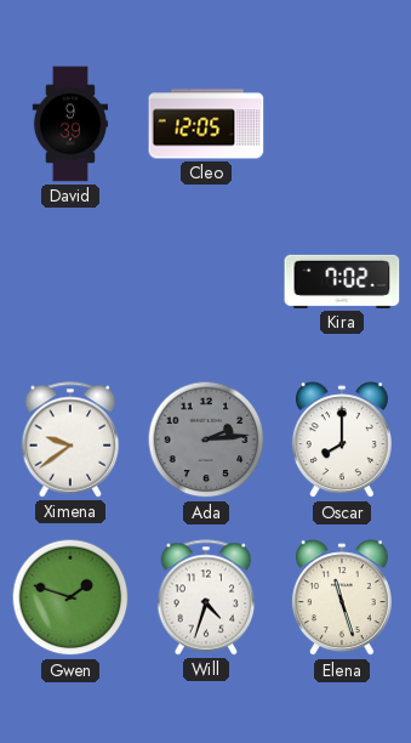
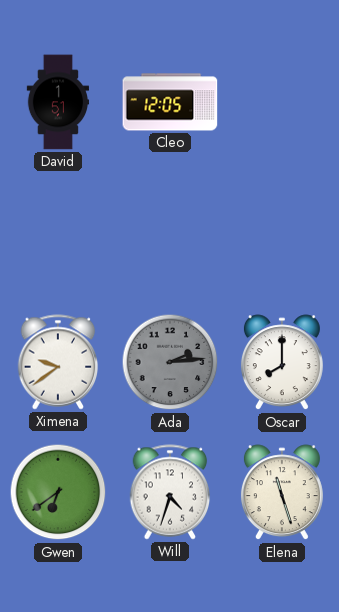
David: 9:39 -> 1:51
Kira: 7:02 -> none
Gwen: 1:48 -> 6:39
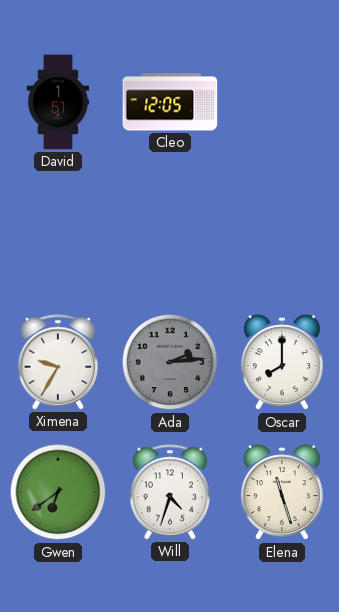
Ximena: 9:39 -> 9:35
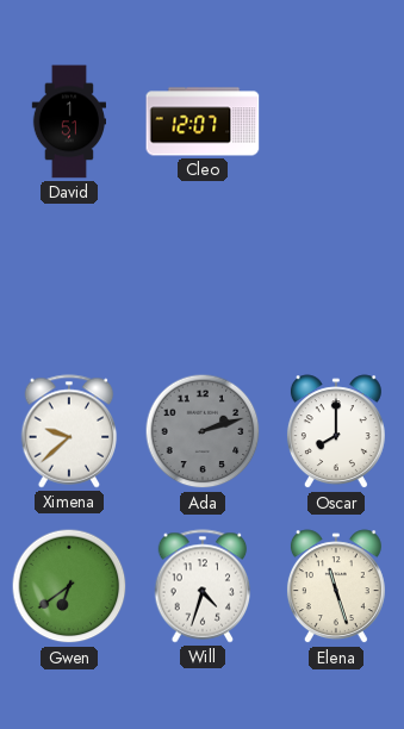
Cleo: 12:05 -> 12:07
Ximena: 9:35 -> 9:38
Ada: 2:14 -> 2:12
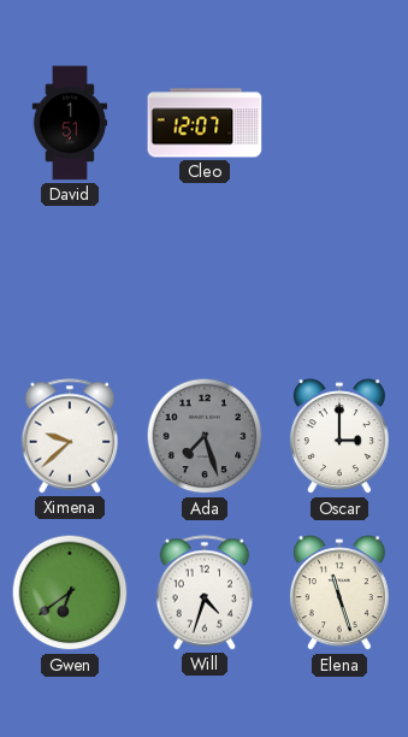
Ada: 2:12 -> 7:27
Oscar: 8:00 -> 3:00
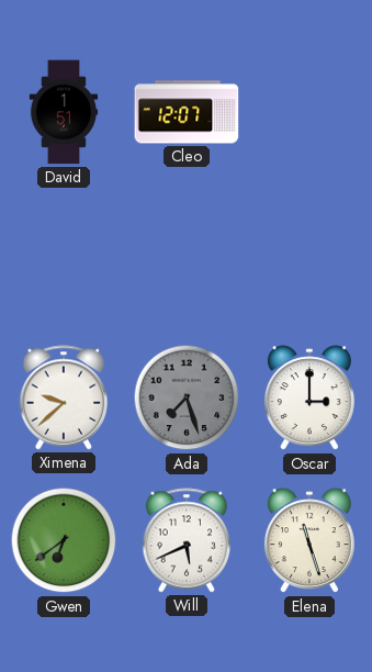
Will: 4:33 -> 5:41
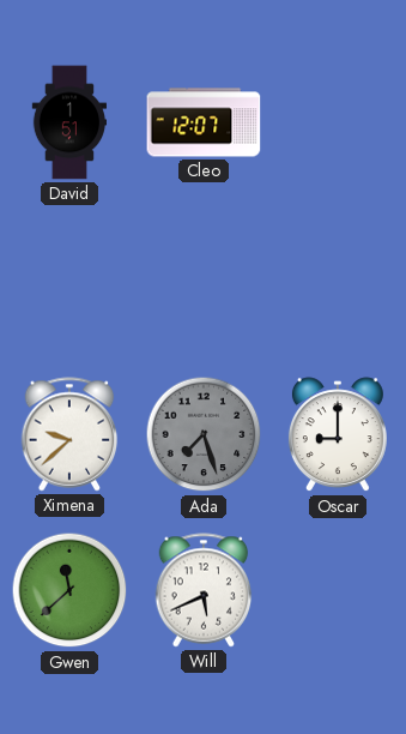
Oscar: 3:00 -> 9:00
Gwen: 6:39 -> 11:38
Elena: 11:27 -> none
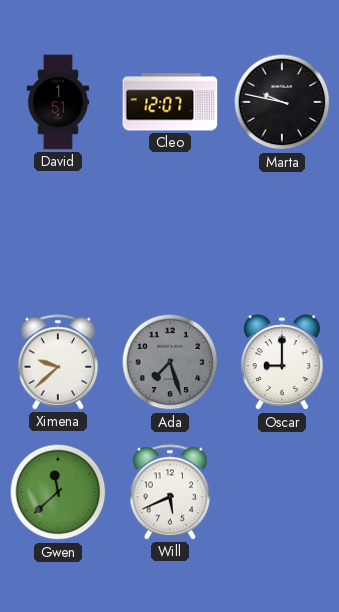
Marta: none -> 9:47
